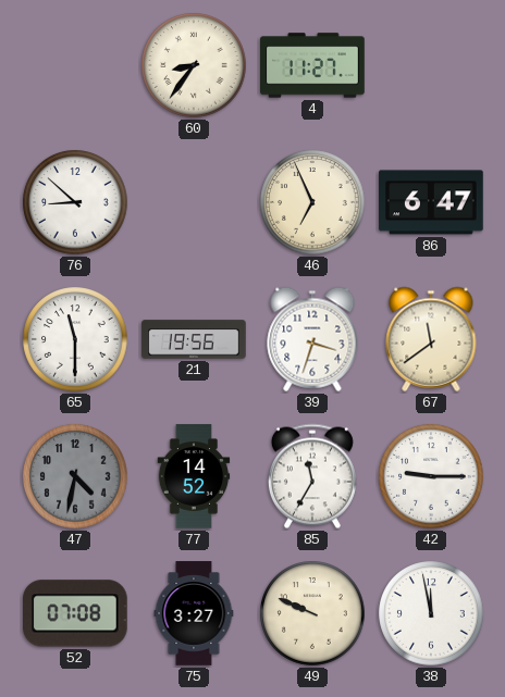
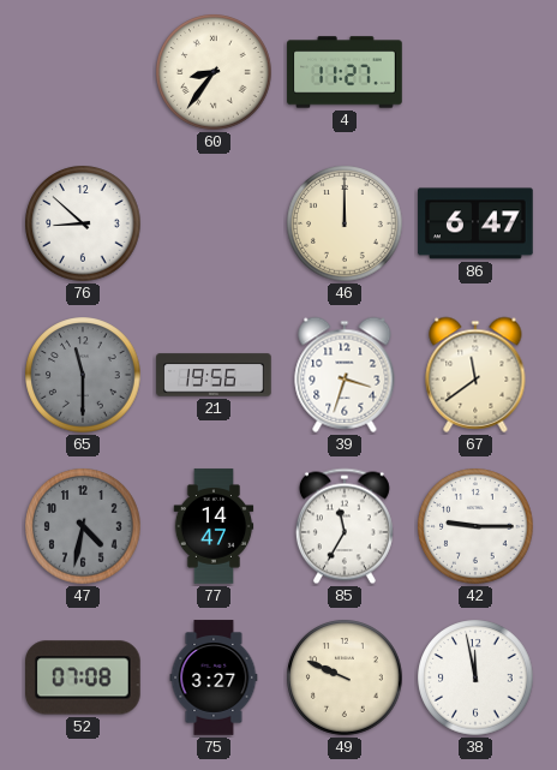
46: 6:56 -> 12:00
65 dial: white -> grey
77: 14:52 -> 14:47
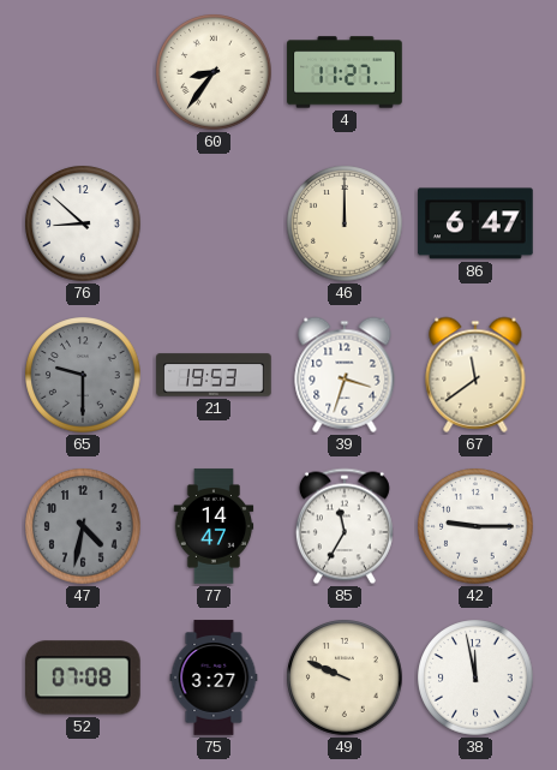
65: 11:30 -> 9:30
21: 19:56 -> 19:53
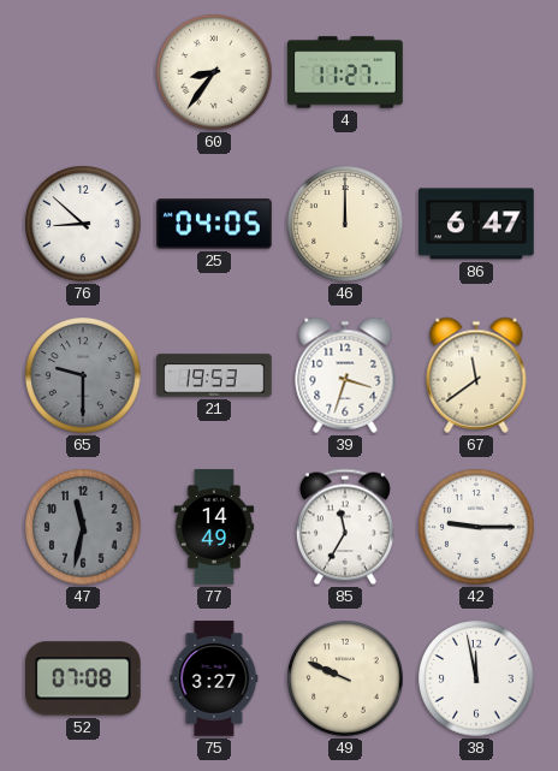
25: none -> 04:05
47: 4:32 -> 11:32
77: 14:47 -> 14:49
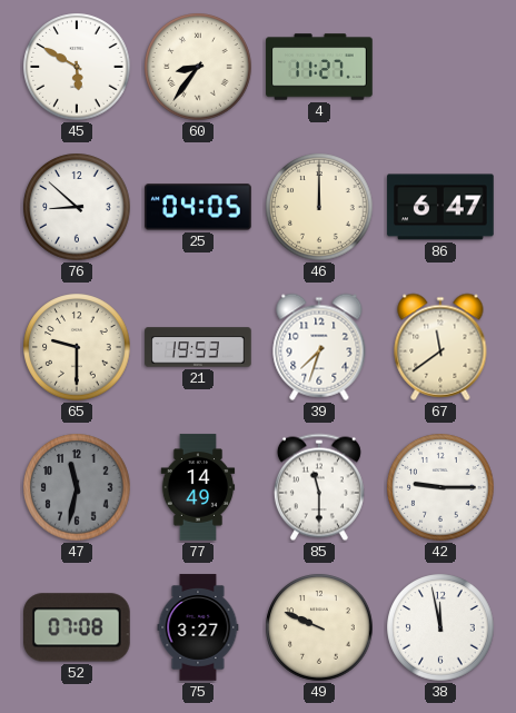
45: none -> 5:50
65 dial: grey -> cream
39: 3:33 -> 7:33
85: 11:35 -> 11:30
